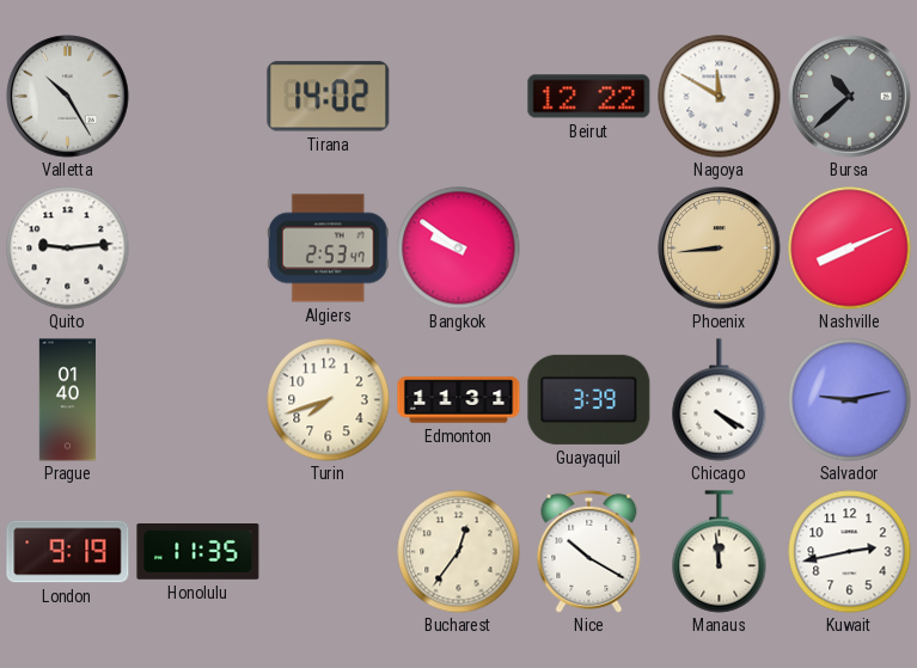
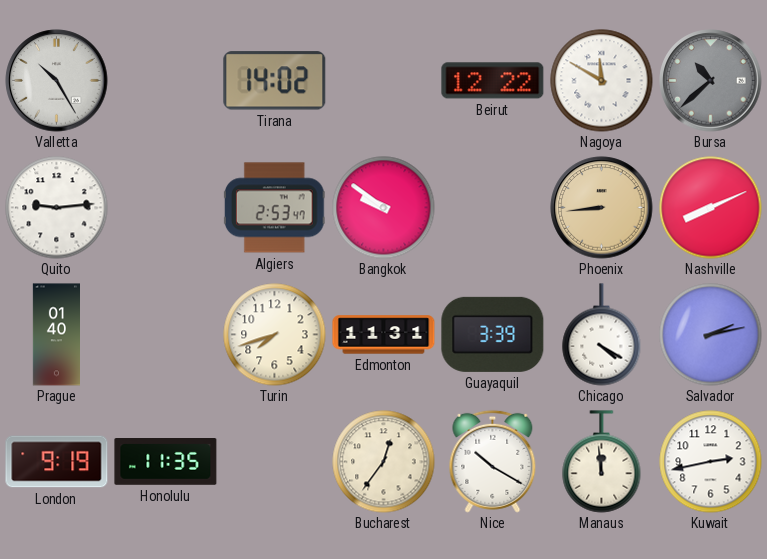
Salvador: 9:13 -> 2:13
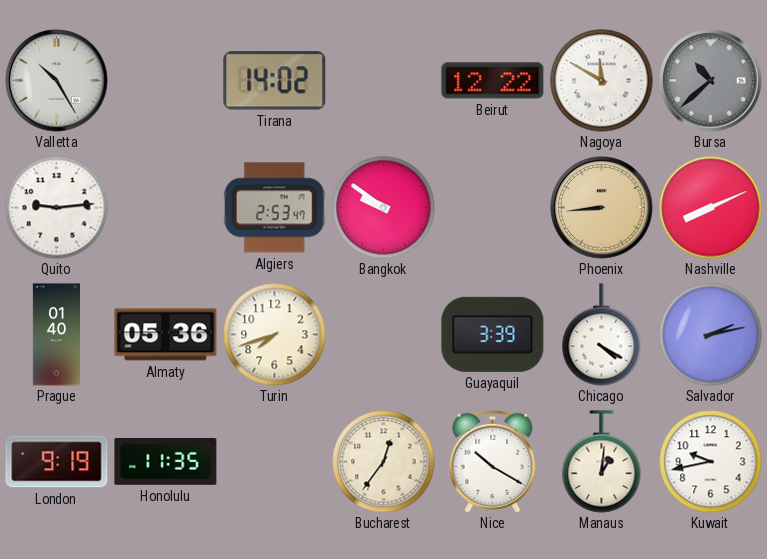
Almaty: none -> 05:36
Edmonton: 11:31 -> none
Manaus: 11:59 -> 1:01
Kuwait: 2:43 -> 9:43
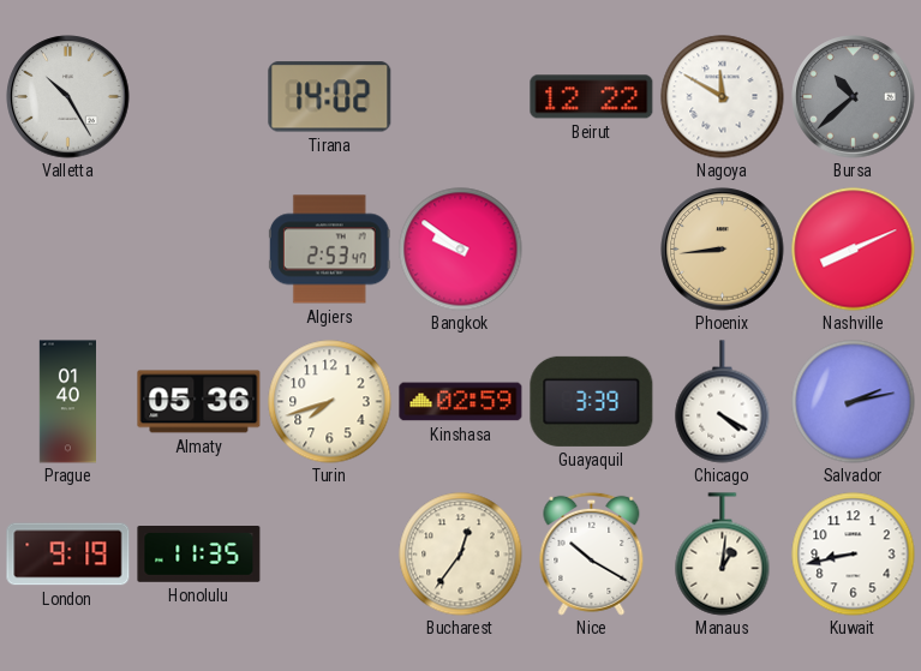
Quito: 9:14 -> none
Kinshasa: none -> 02:59
Kuwait: 9:43 -> 8:43
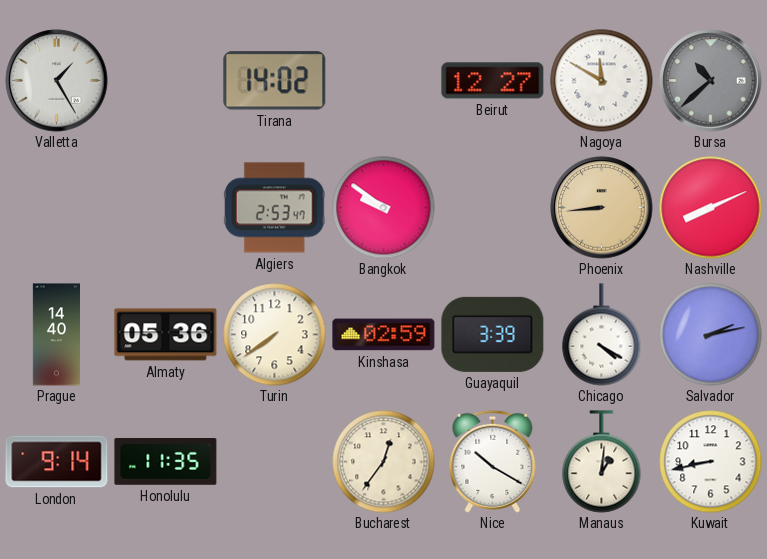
Valletta: 10:25 -> 1:25
Beirut: 12:22 -> 12:27
Prague: 01:40 -> 14:40
Turin: 7:42 -> 7:39
London: 9:19 -> 9:14
